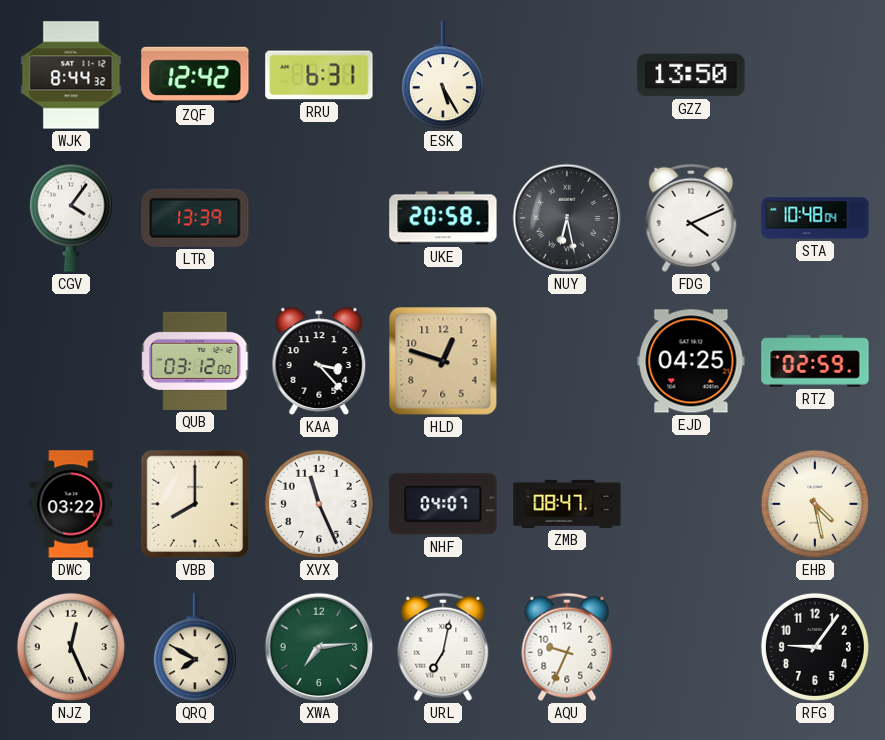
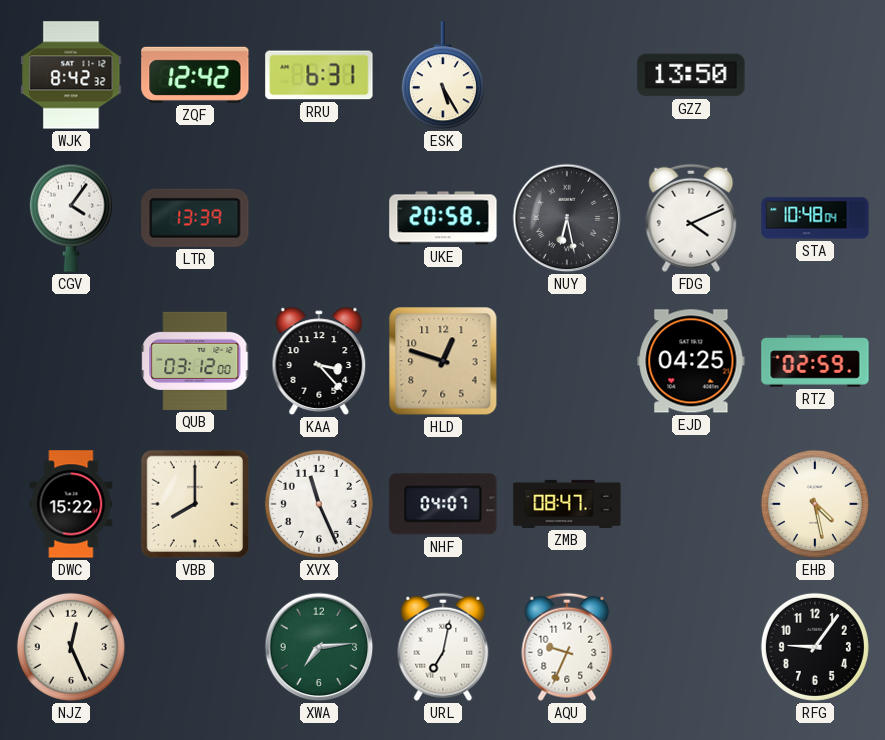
WJK: 8:44 -> 8:42
DWC: 03:22 -> 15:22
QRQ: 7:50 -> none
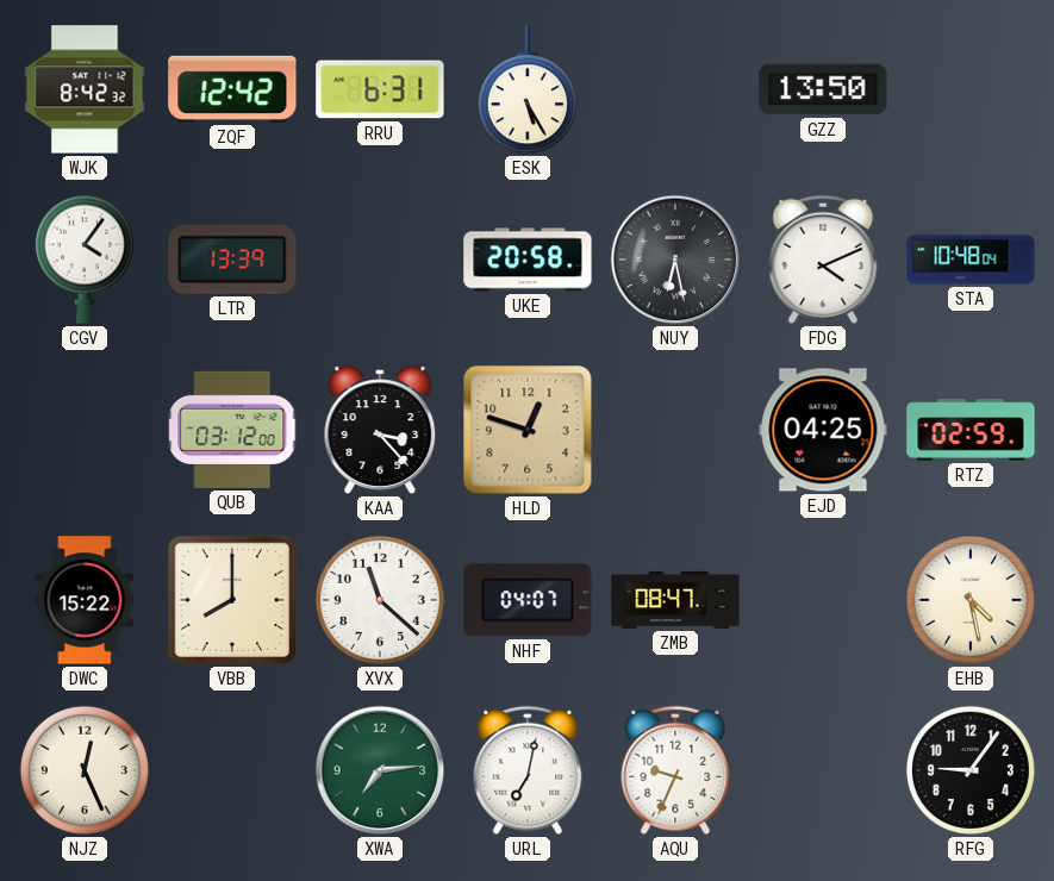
XVX: 11:26 -> 11:22
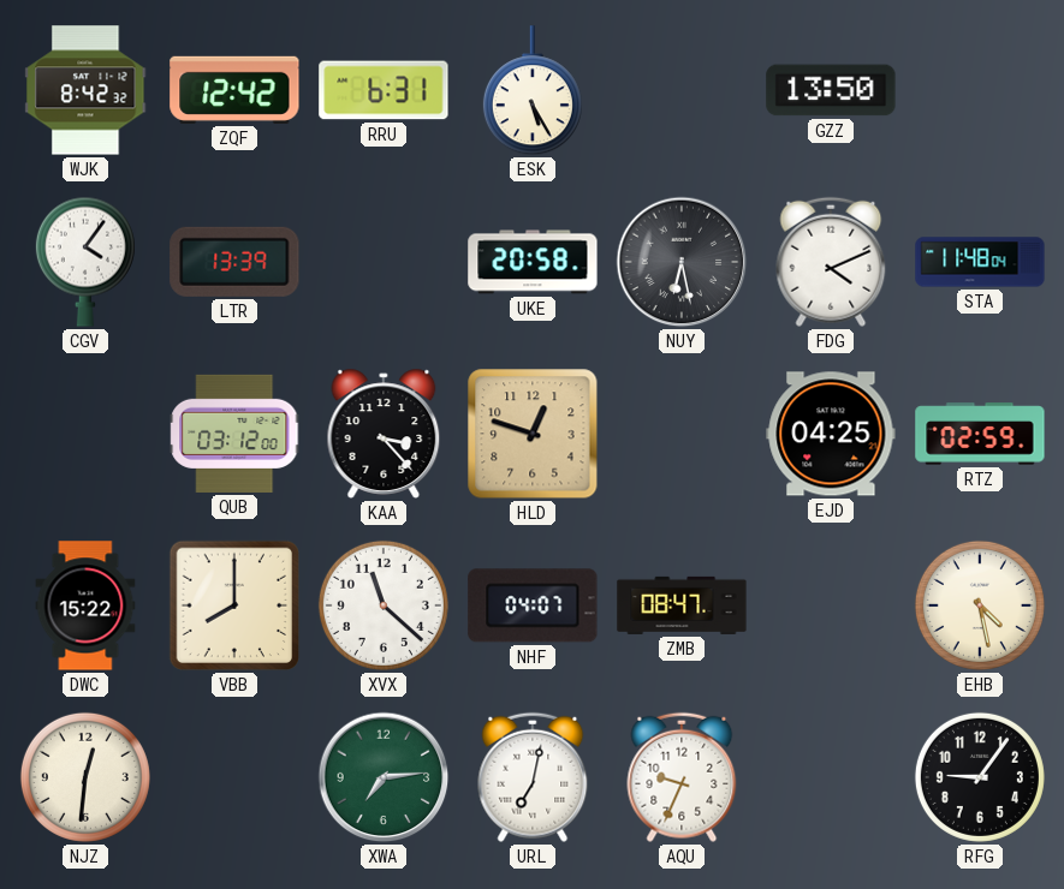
STA: 10:48 -> 11:48
NJZ: 12:26 -> 12:31
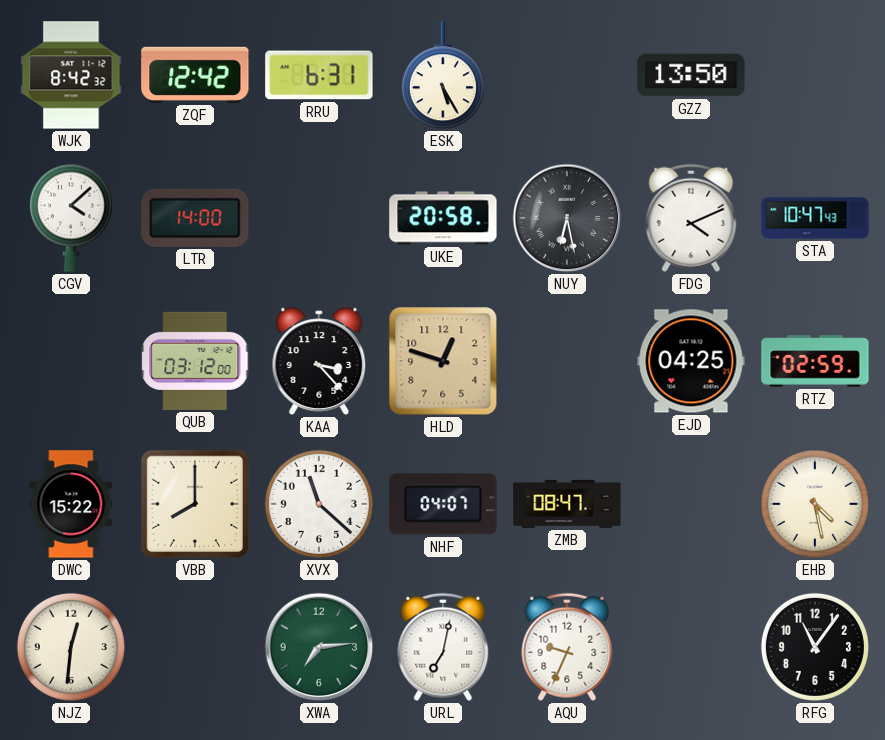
CGV: 4:06 -> 4:08
LTR: 13:39 -> 14:00
STA: 11:48 -> 10:47
RFG: 9:06 -> 11:06
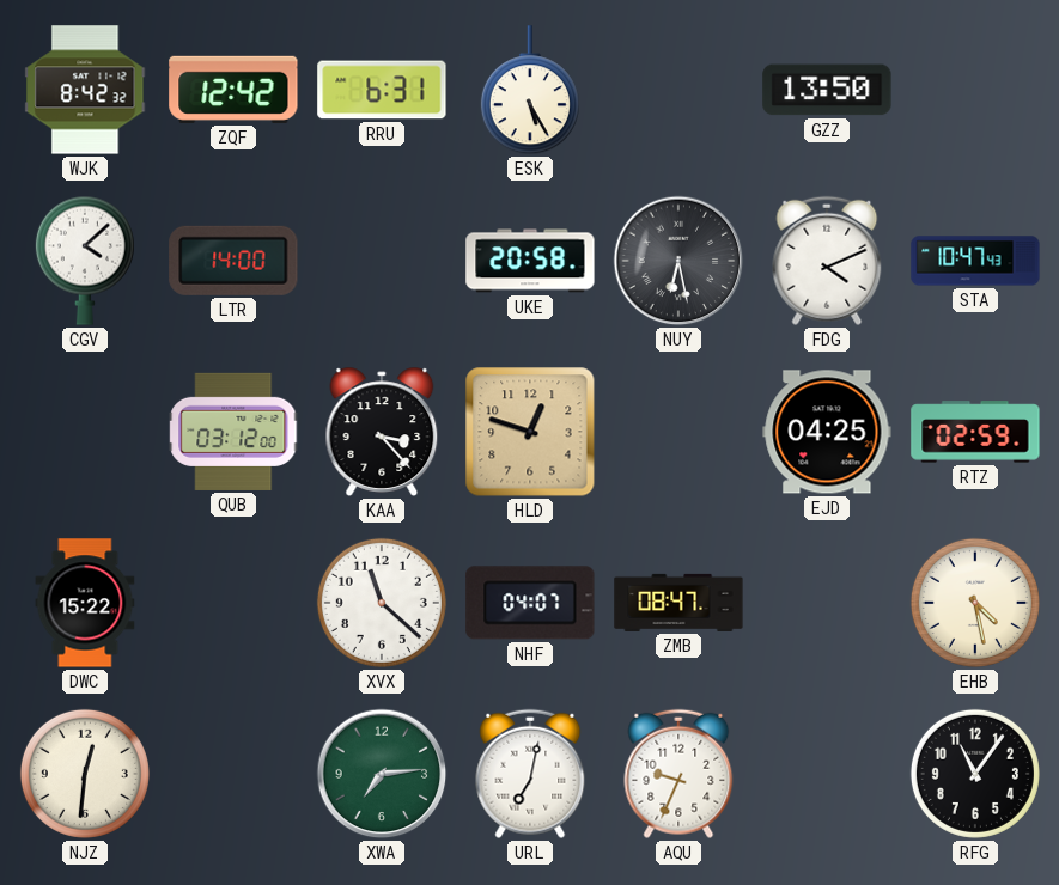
VBB: 8:00 -> none
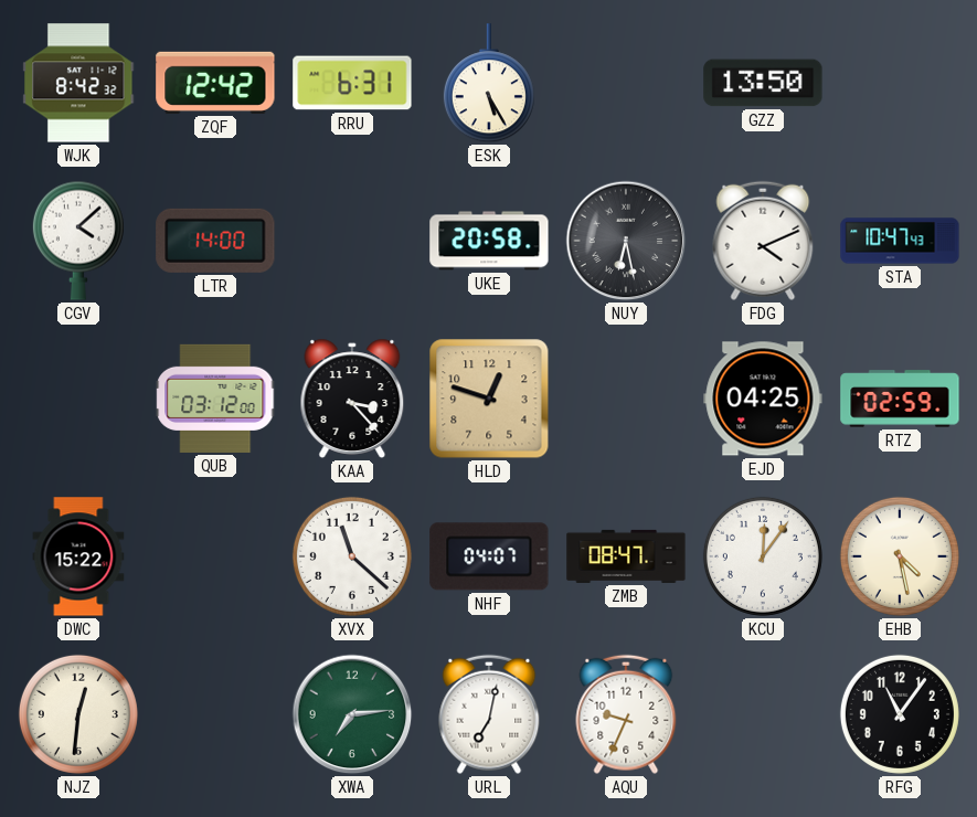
KCU: none -> 12:06
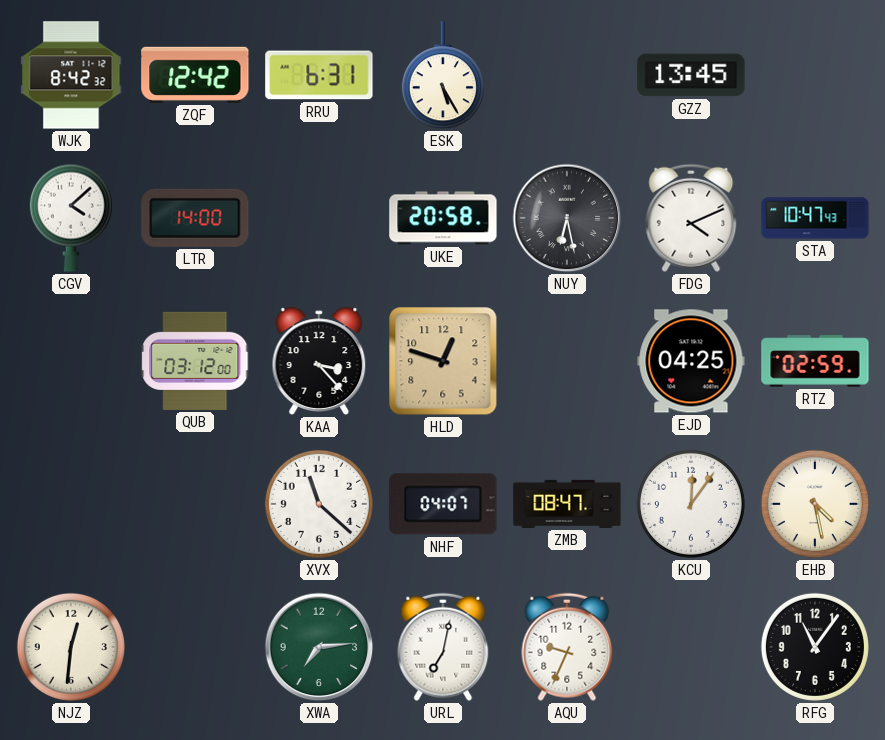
GZZ: 13:50 -> 13:45
DWC: 15:22 -> none
